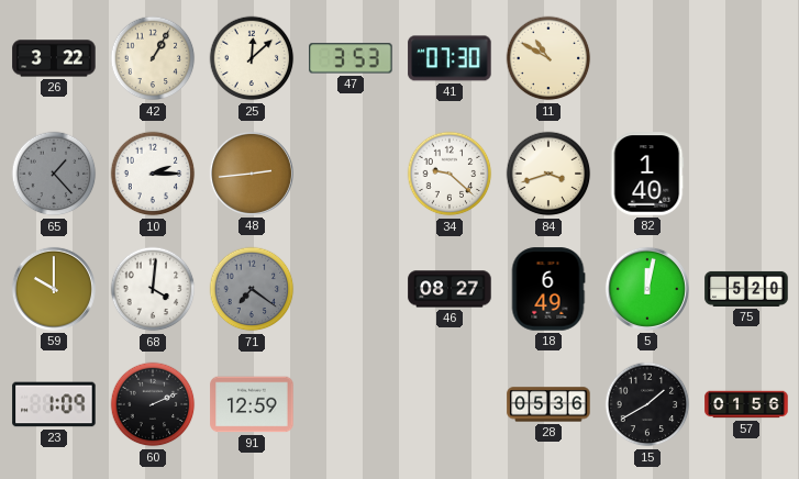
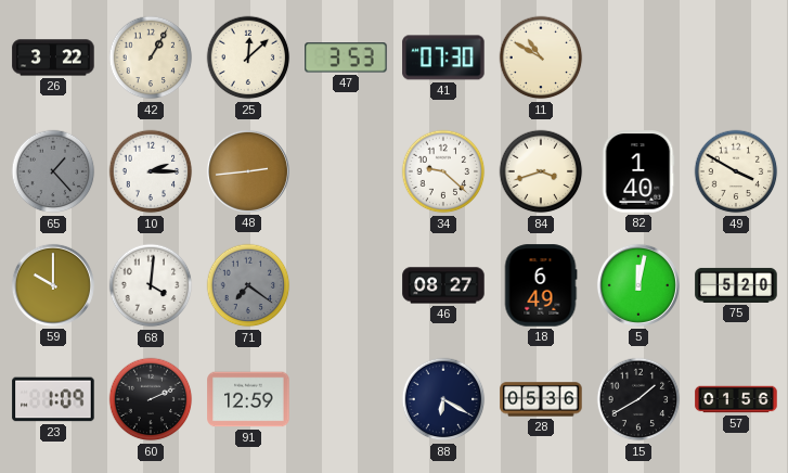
49: none -> 3:50
88: none -> 6:20
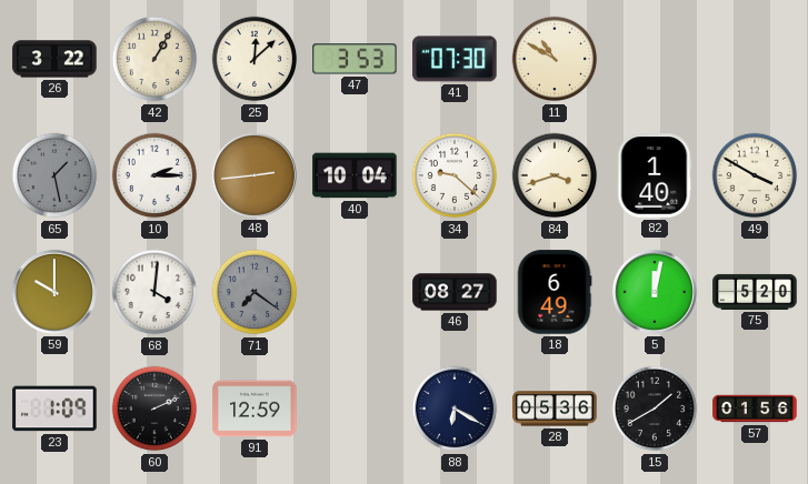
65: 1:23 -> 1:28
40: none -> 10:04
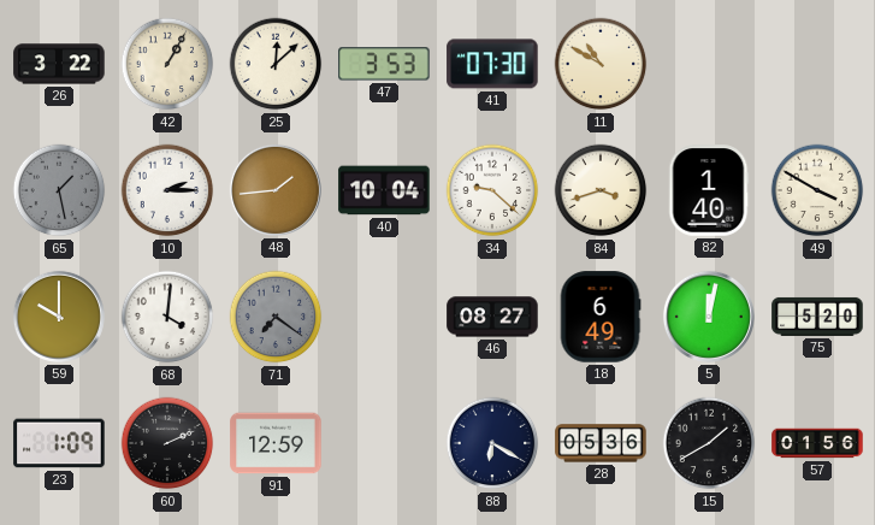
48: 2:44 -> 1:44
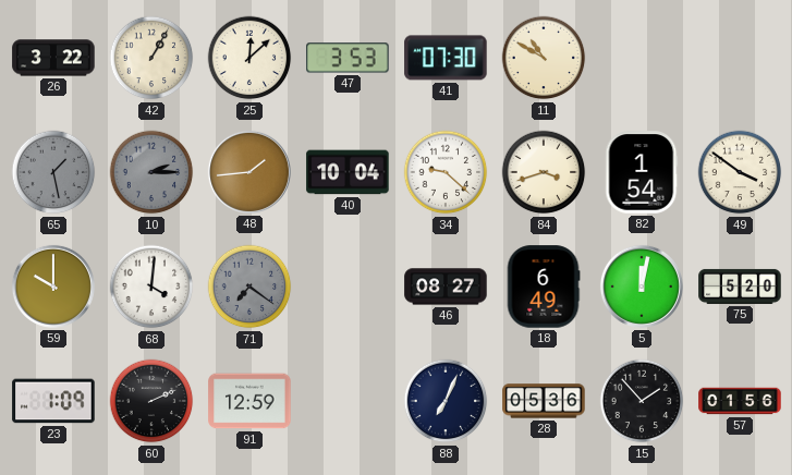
10 dial: white -> grey
82: 1:40 -> 1:54
49: 3:50 -> 3:51
88: 6:20 -> 7:04
15: 1:40 -> 1:53
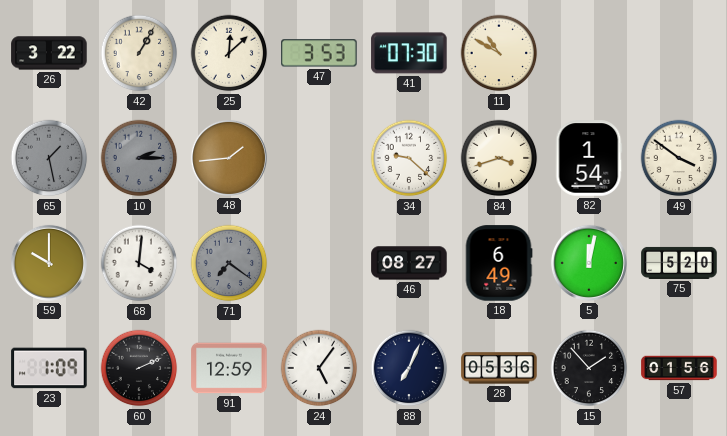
40: 10:04 -> none
24: none -> 5:06
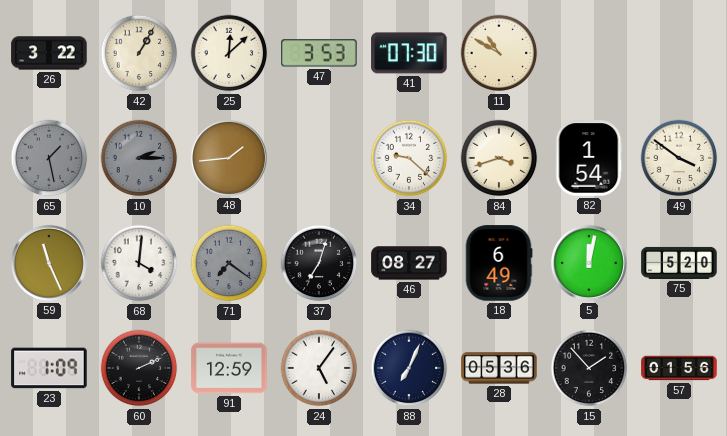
59: 10:00 -> 11:26
37: none -> 7:03
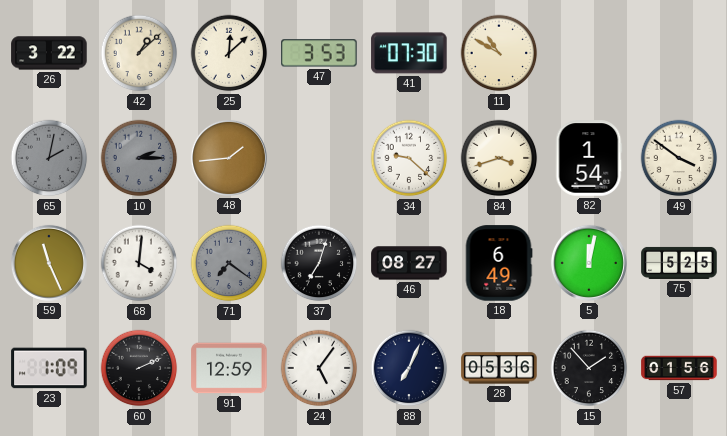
42: 1:05 -> 1:08
65: 1:28 -> 2:02
75: 5:20 -> 5:25
